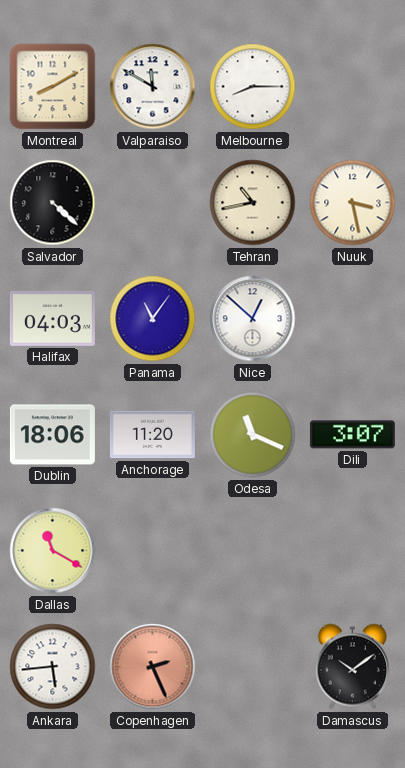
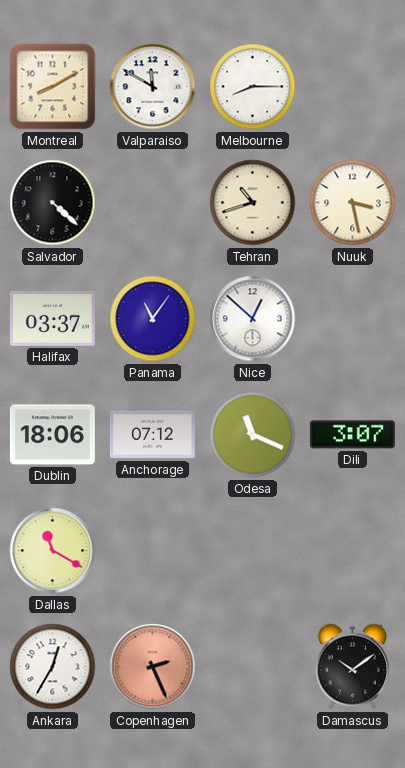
Tehran: 10:43 -> 10:42
Halifax: 04:03 -> 03:37
Anchorage: 11:20 -> 07:12
Ankara: 5:44 -> 12:35
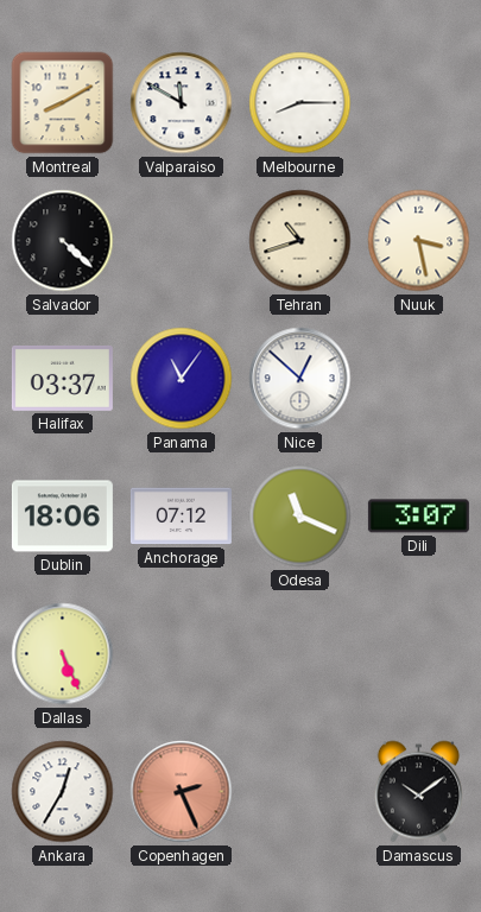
Dallas: 11:20 -> 5:26
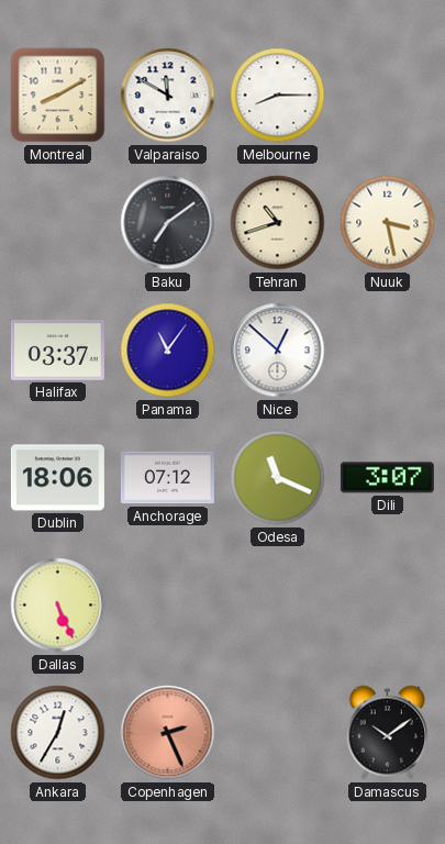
Salvador: 4:22 -> none
Baku: none -> 7:09
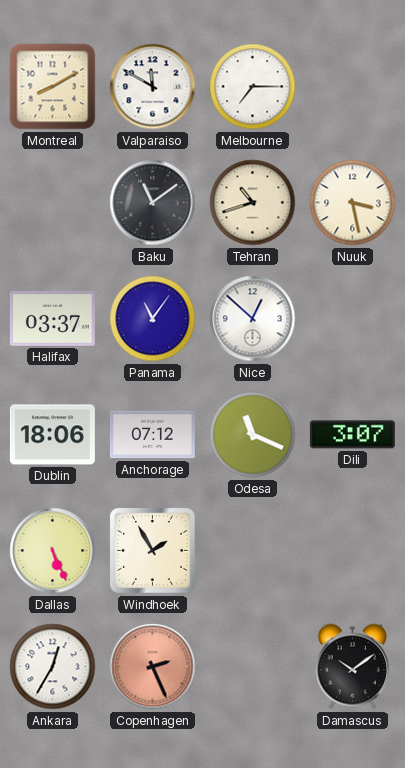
Melbourne: 8:15 -> 7:15
Baku: 7:09 -> 11:09
Windhoek: none -> 1:55
